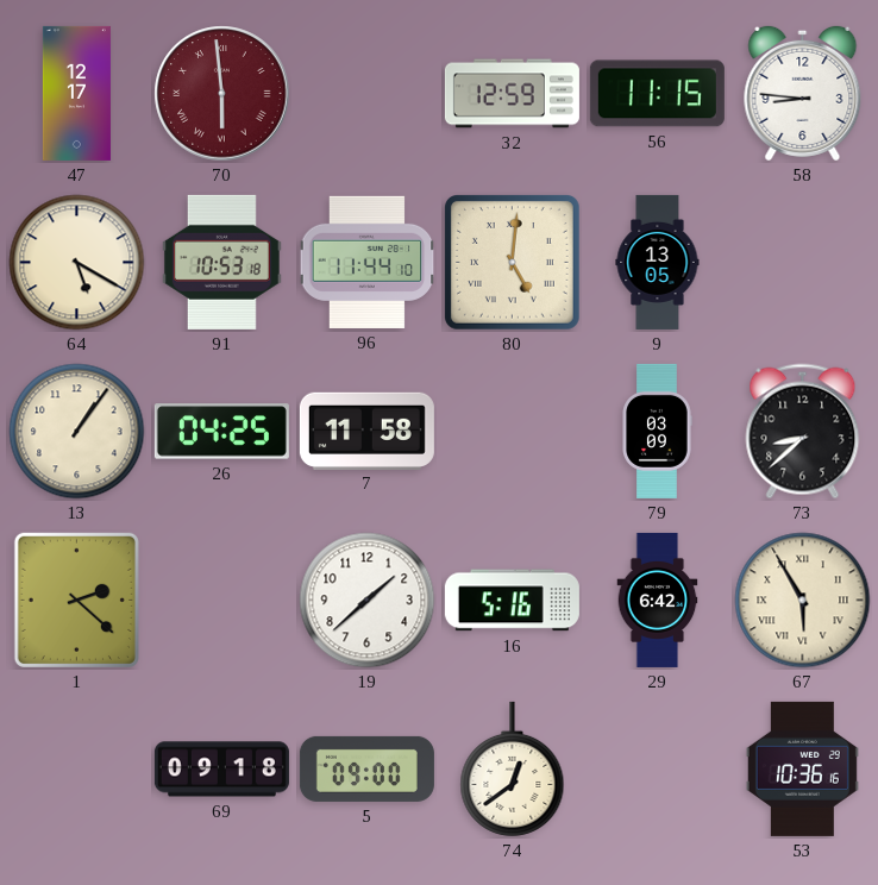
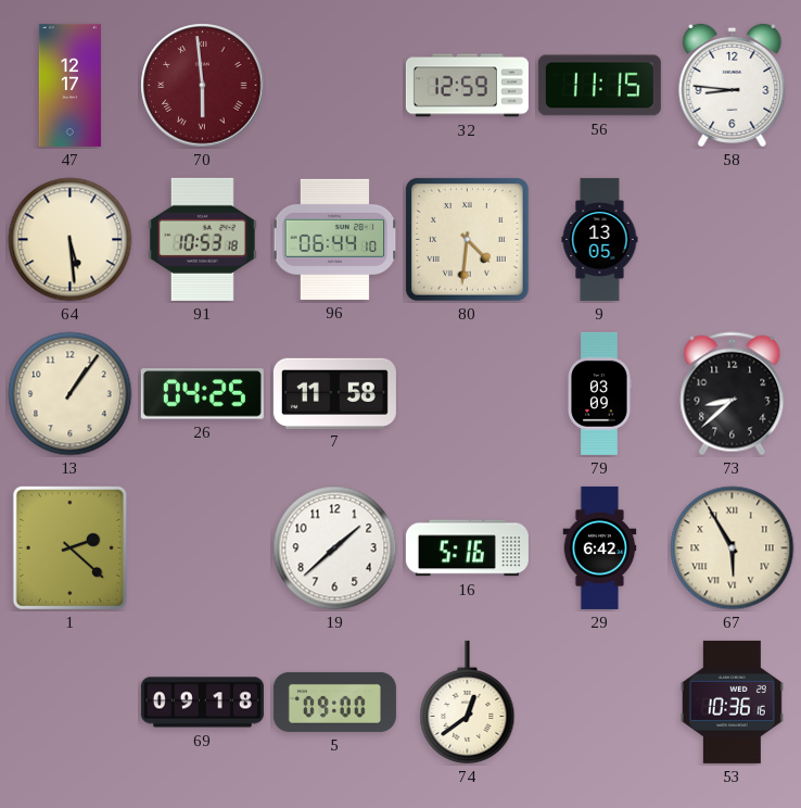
64: 5:20 -> 5:29
96: 11:44 -> 06:44
80: 5:01 -> 4:31
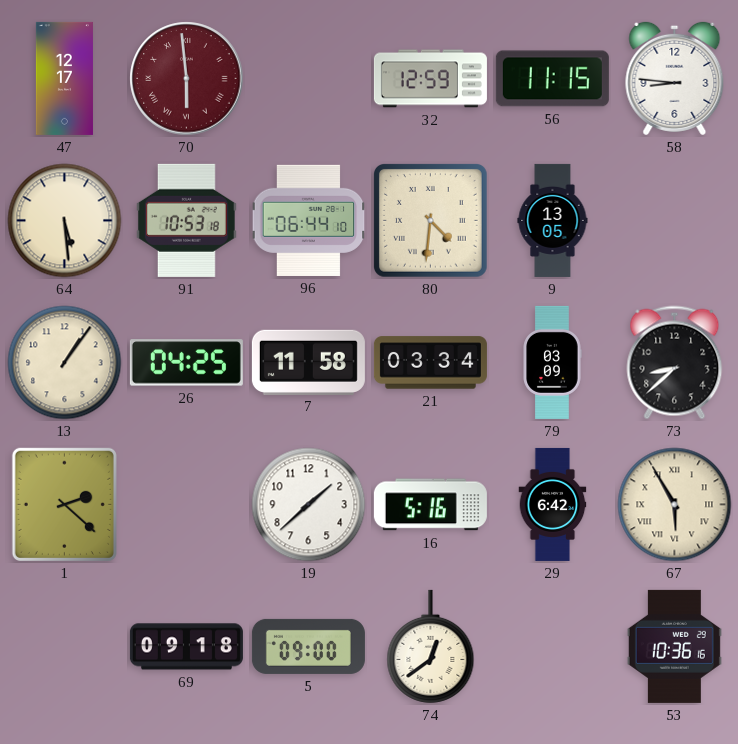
21: none -> 03:34
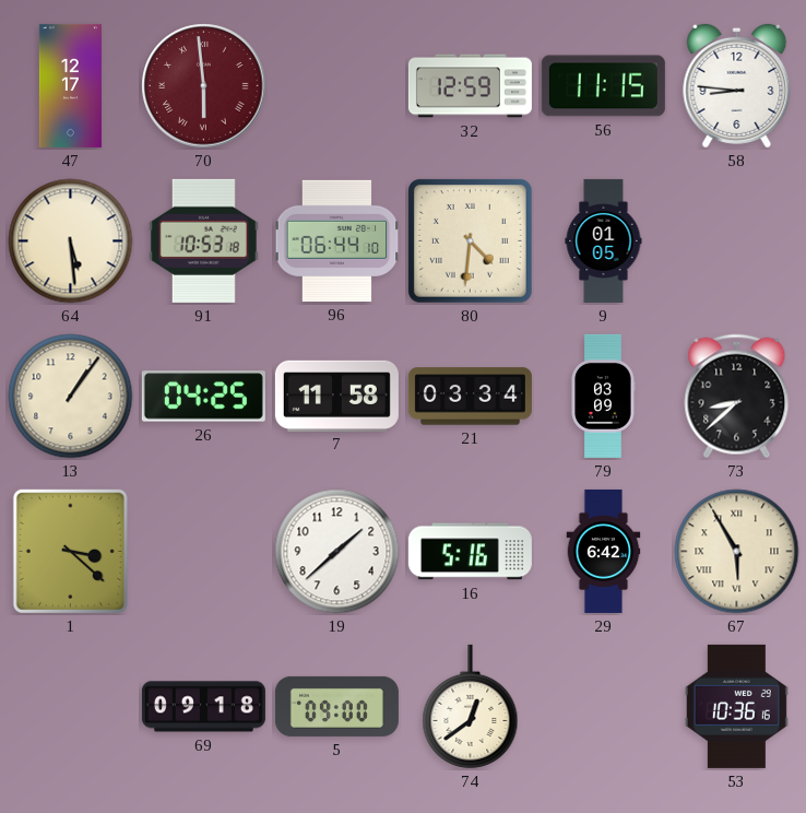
9: 13:05 -> 01:05
1: 2:22 -> 3:22
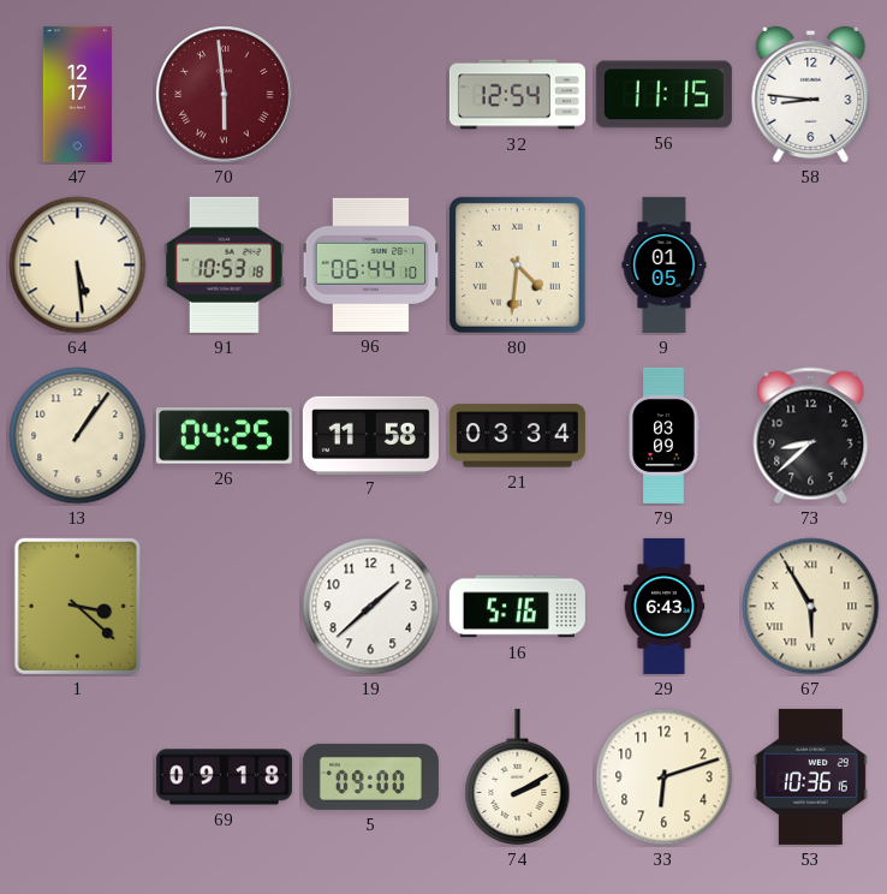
32: 12:59 -> 12:54
29: 6:42 -> 6:43
74: 12:39 -> 2:10
33: none -> 6:12
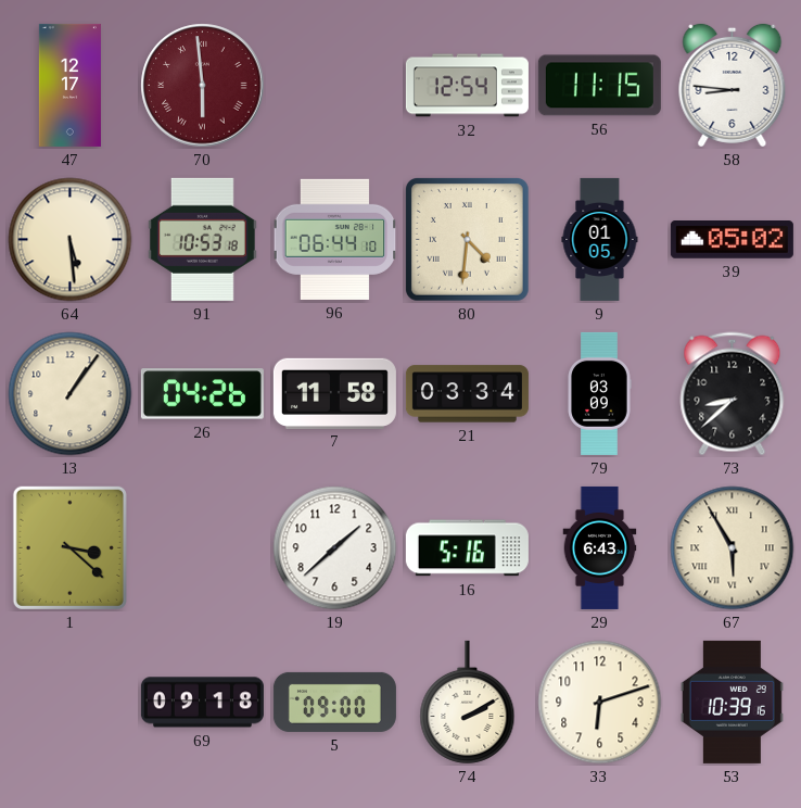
39: none -> 05:02
26: 04:25 -> 04:26
53: 10:36 -> 10:39
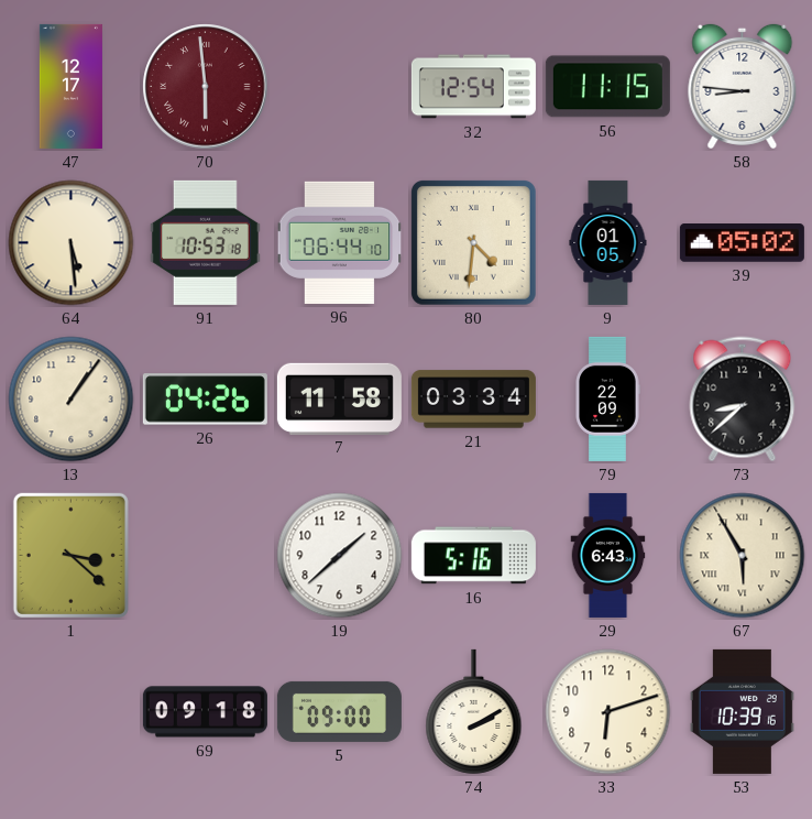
79: 03:09 -> 22:09
